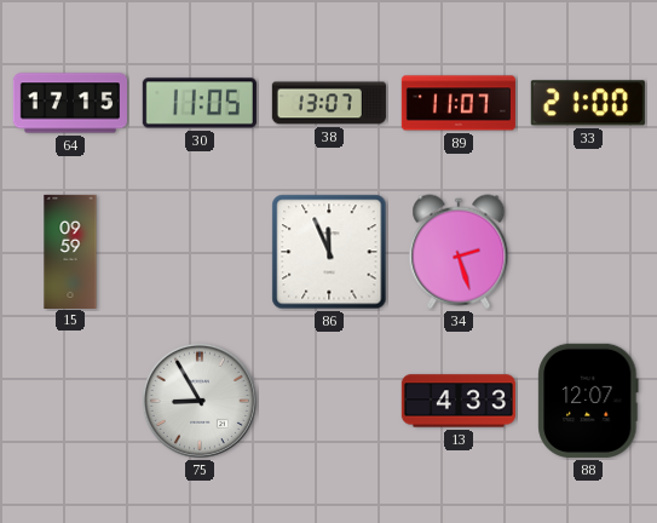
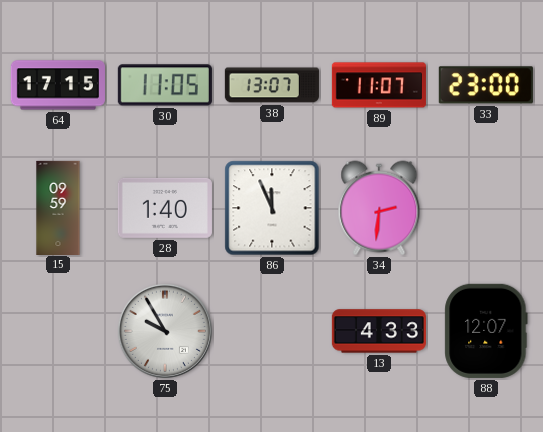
33: 21:00 -> 23:00
28: none -> 1:40
34: 2:27 -> 2:31
75: 8:55 -> 9:55
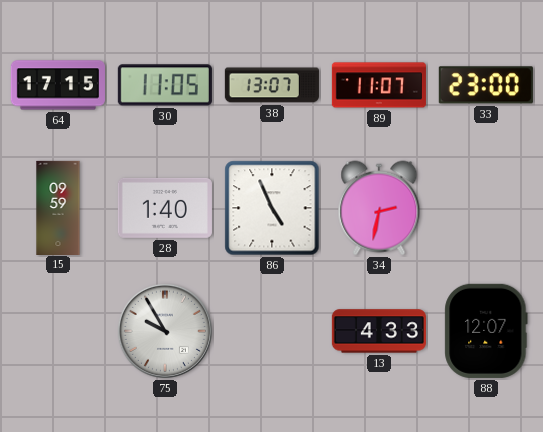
86: 11:56 -> 4:56
34: 2:31 -> 2:32
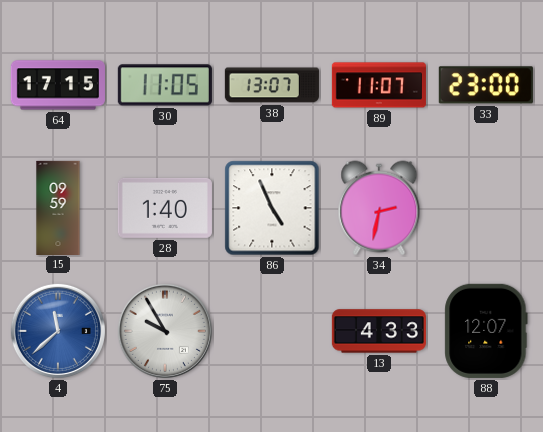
4: none -> 11:38
